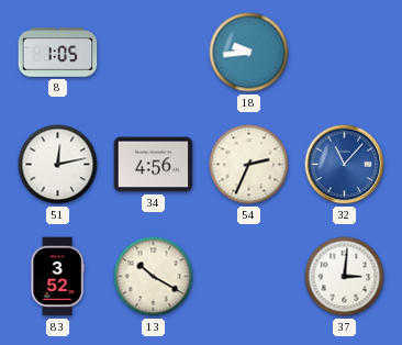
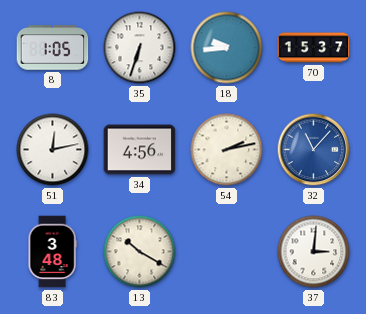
35: none -> 6:33
70: none -> 15:37
54: 2:34 -> 2:13
83: 3:52 -> 3:48
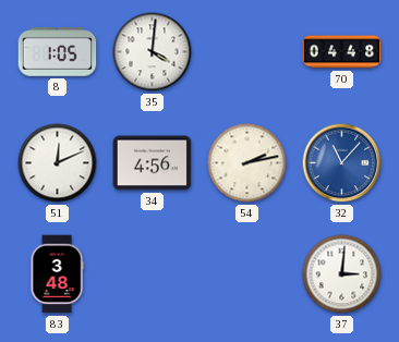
35: 6:33 -> 4:01
18: 9:44 -> none
70: 15:37 -> 04:48
51: 12:13 -> 12:11
13: 10:20 -> none
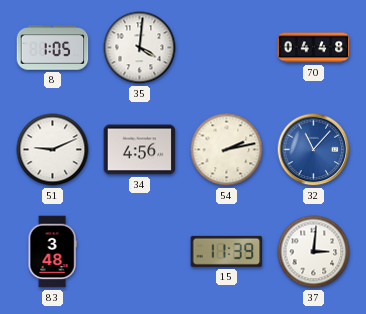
51: 12:11 -> 9:11
15: none -> 11:39
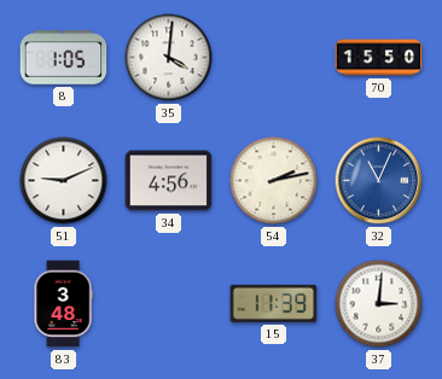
70: 04:48 -> 15:50
32: 11:07 -> 11:04
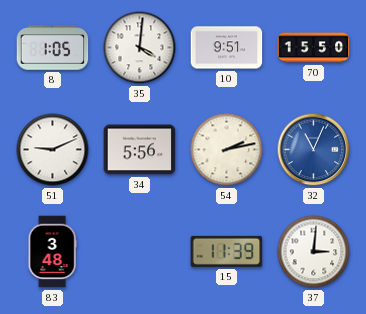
10: none -> 9:51
34: 4:56 -> 5:56
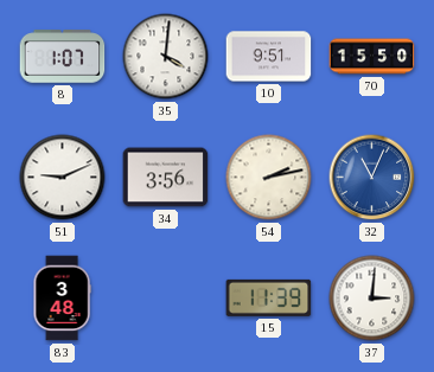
8: 1:05 -> 1:07
34: 5:56 -> 3:56
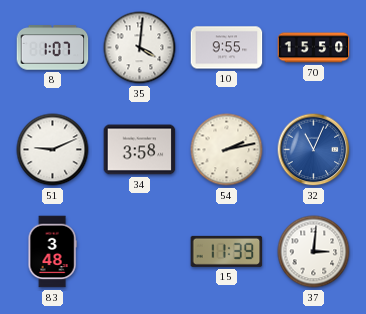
10: 9:51 -> 9:55
34: 3:56 -> 3:58
